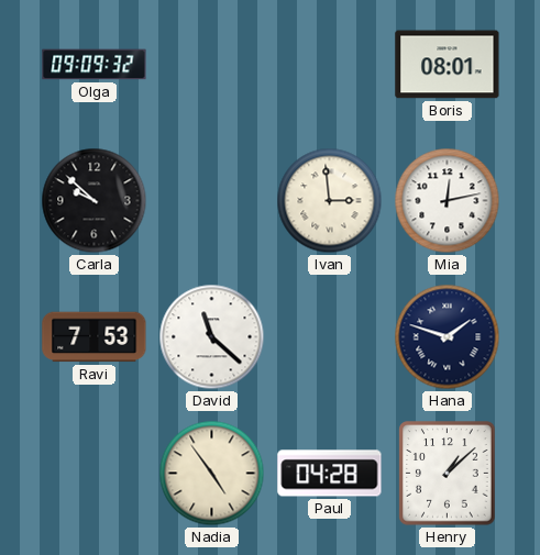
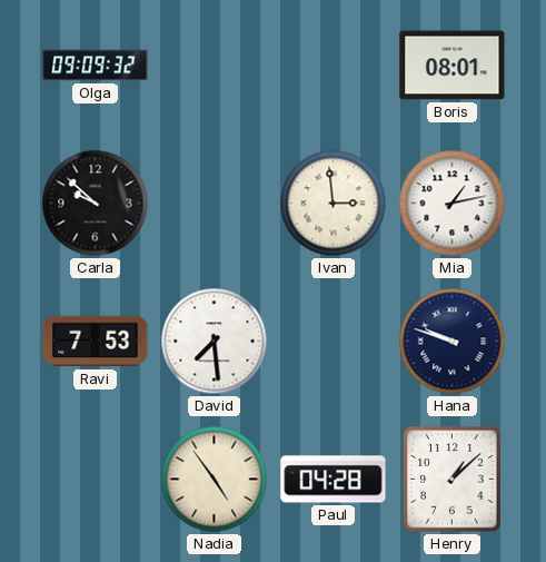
Mia: 12:13 -> 1:13
David: 11:22 -> 7:29
Hana: 1:48 -> 9:48
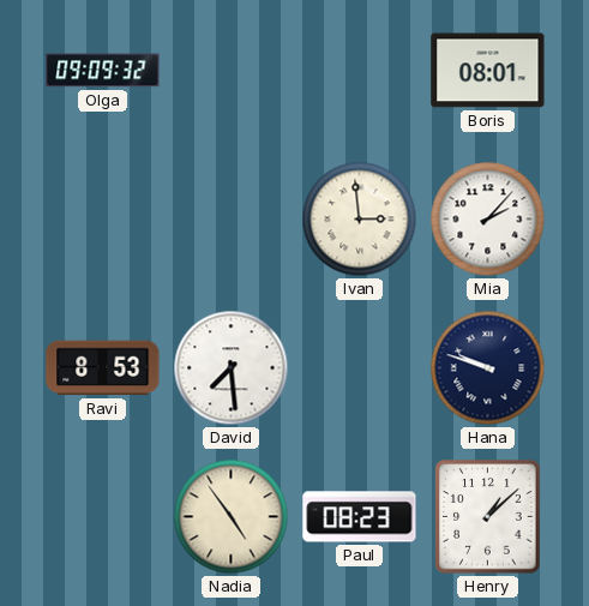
Carla: 9:52 -> none
Mia: 1:13 -> 2:07
Ravi: 7:53 -> 8:53
Paul: 04:28 -> 08:23
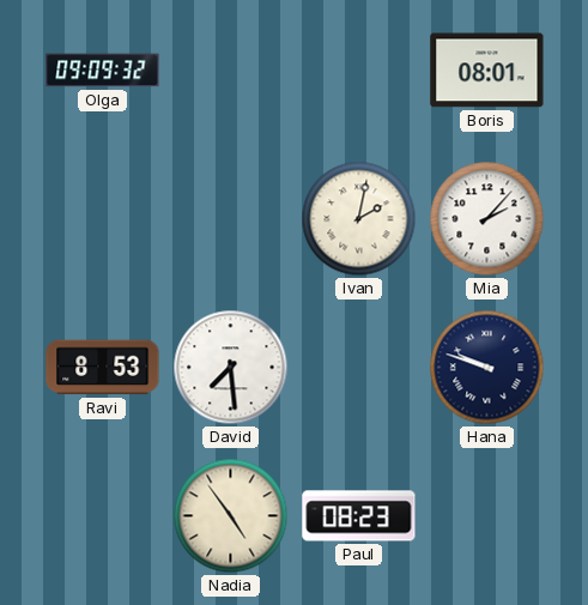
Ivan: 2:59 -> 2:02
Henry: 1:08 -> none
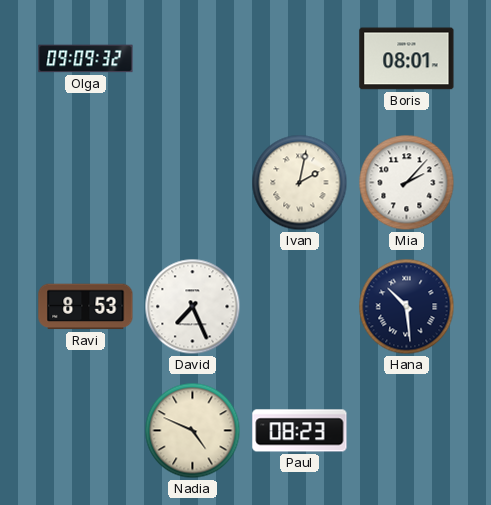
David: 7:29 -> 7:26
Hana: 9:48 -> 10:29
Nadia: 4:54 -> 4:49
